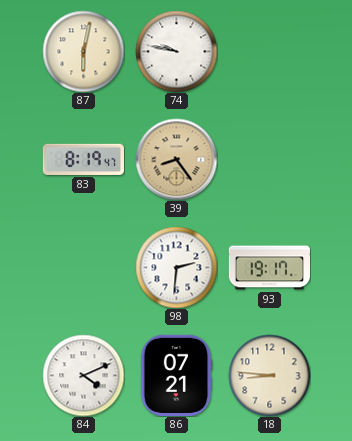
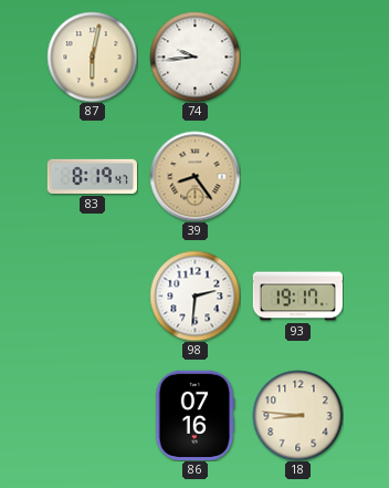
74: 9:47 -> 9:44
84: 4:11 -> none
86: 07:21 -> 07:16
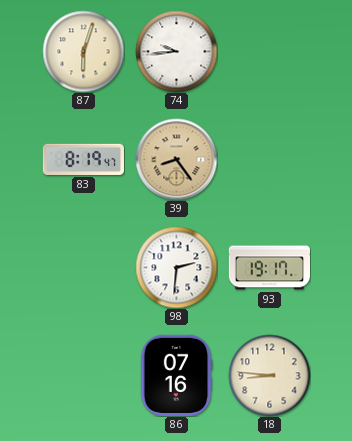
87: 6:02 -> 6:03
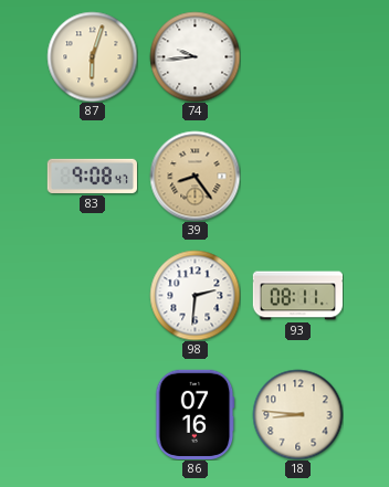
83: 8:19 -> 9:08
93: 19:17 -> 08:11
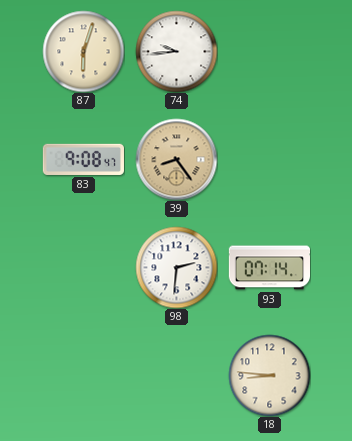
93: 08:11 -> 07:14
86: 07:16 -> none
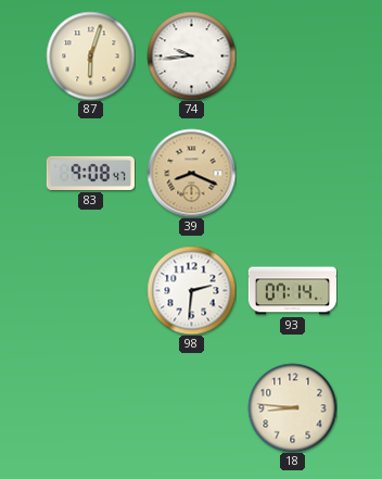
39: 8:24 -> 8:19
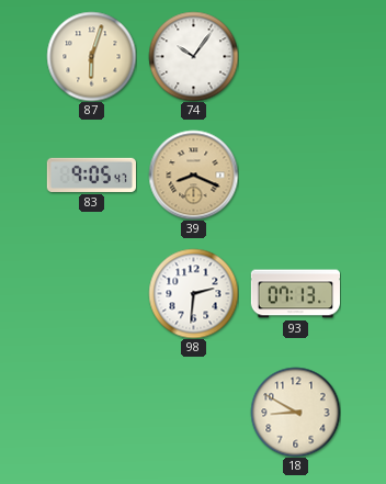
74: 9:44 -> 10:06
83: 9:08 -> 9:05
93: 07:14 -> 07:13
18: 8:46 -> 8:50
